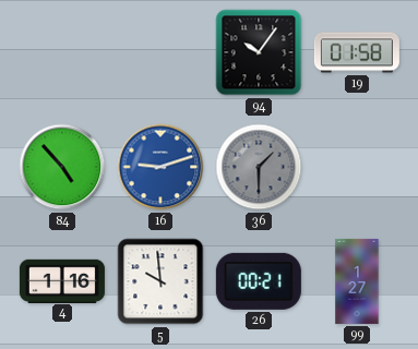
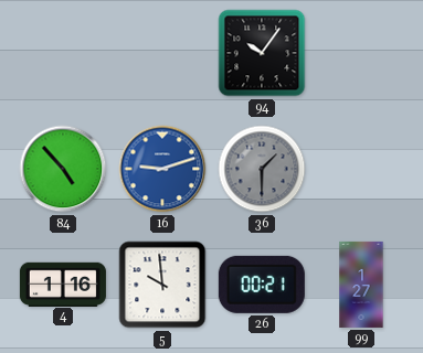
19: 01:58 -> none
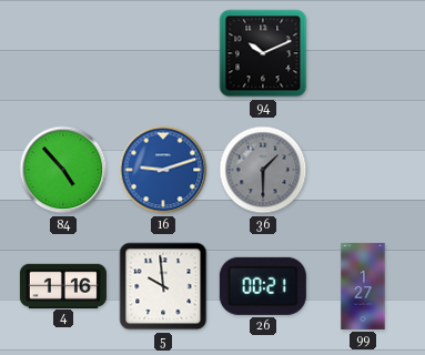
94: 10:06 -> 10:11
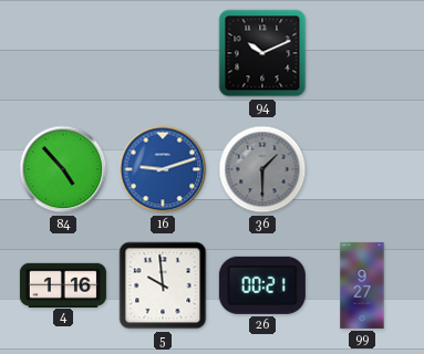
99: 1:27 -> 9:27
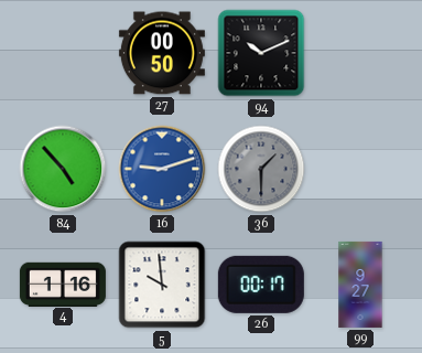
27: none -> 00:50
26: 00:21 -> 00:17
